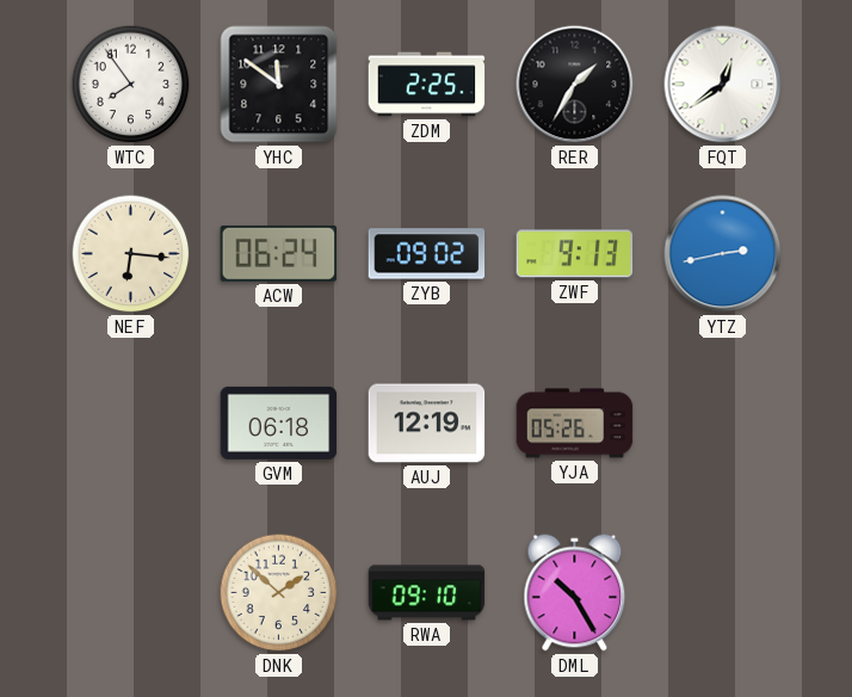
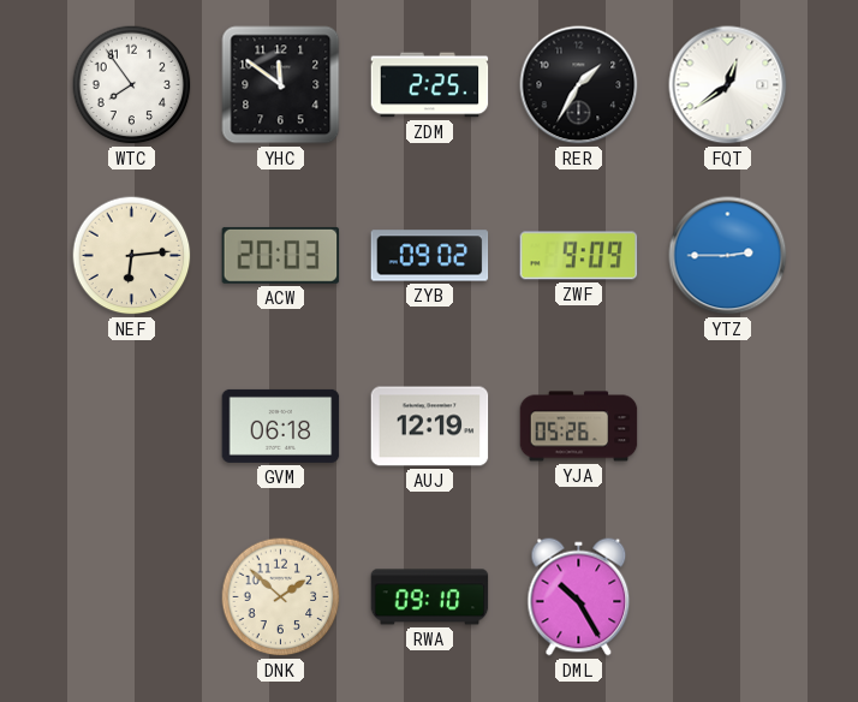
NEF: 6:16 -> 6:14
ACW: 06:24 -> 20:03
ZWF: 9:13 -> 9:09
YTZ: 2:43 -> 2:45
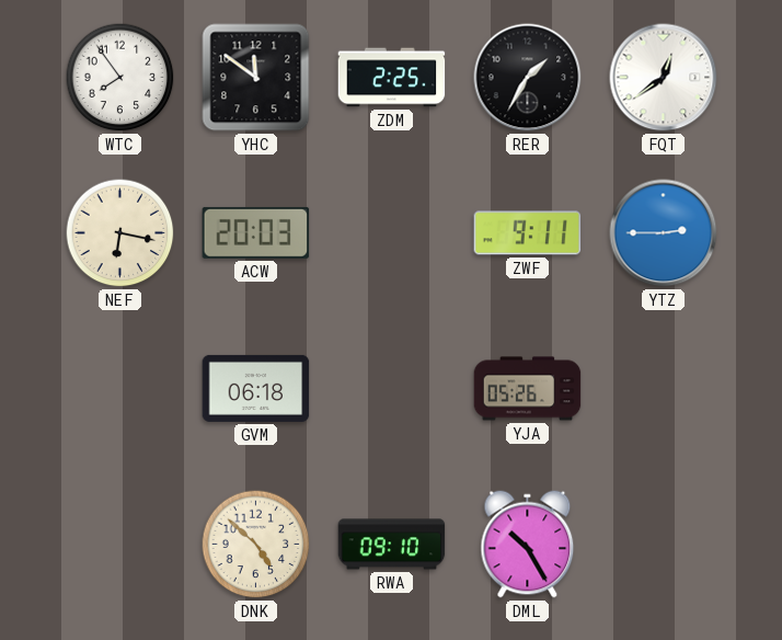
NEF: 6:14 -> 6:17
ZYB: 09:02 -> none
ZWF: 9:09 -> 9:11
AUJ: 12:19 -> none
DNK: 1:52 -> 4:52
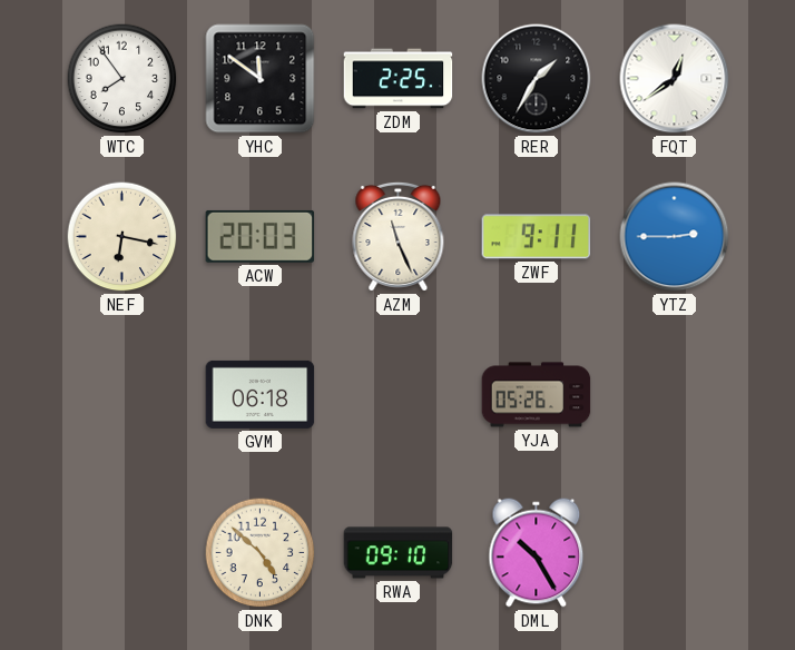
AZM: none -> 11:26
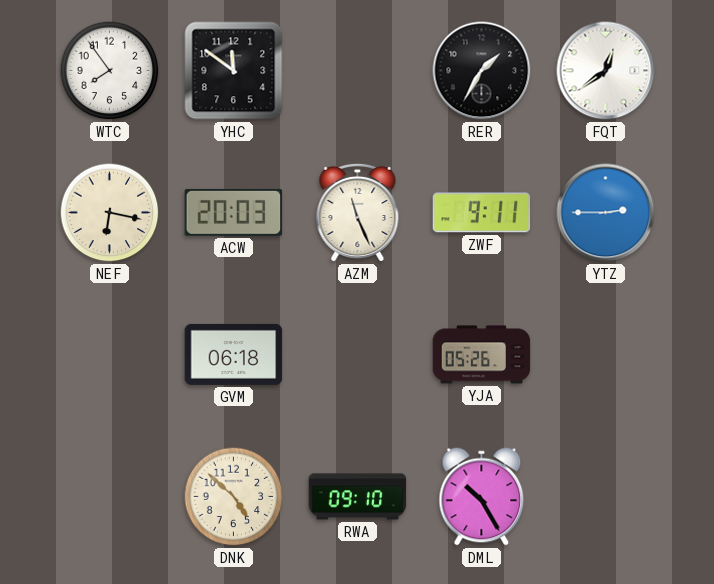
ZDM: 2:25 -> none
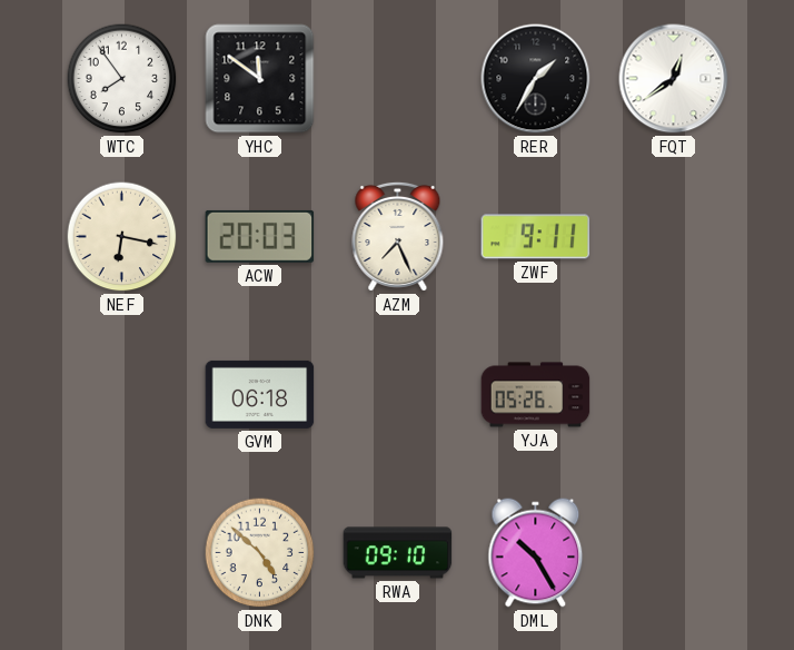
AZM: 11:26 -> 7:26
YTZ: 2:45 -> none
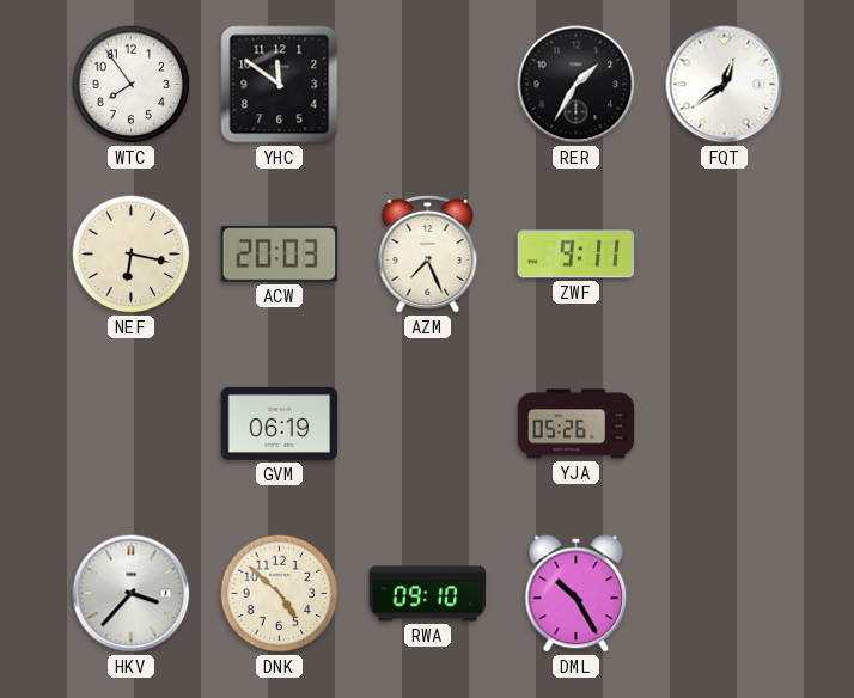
GVM: 06:18 -> 06:19
HKV: none -> 3:37
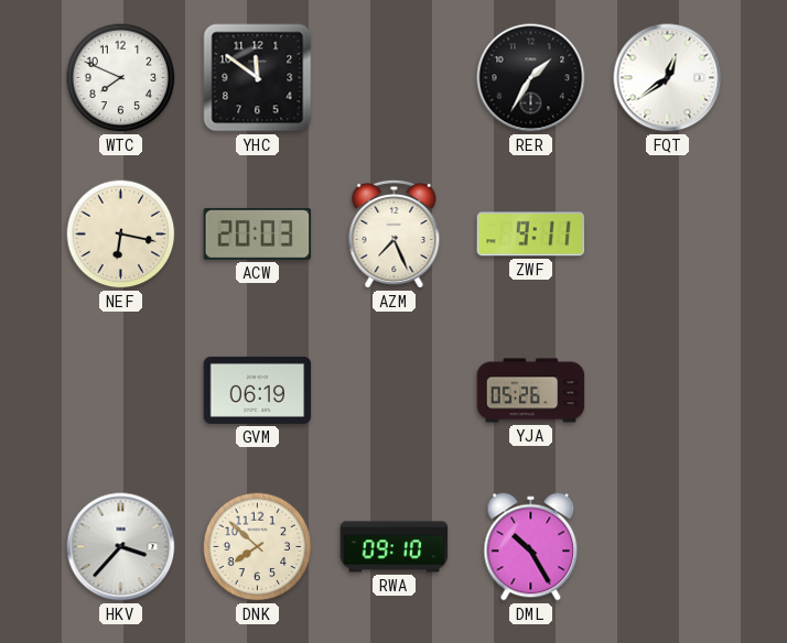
WTC: 7:54 -> 7:49
DNK: 4:52 -> 7:52
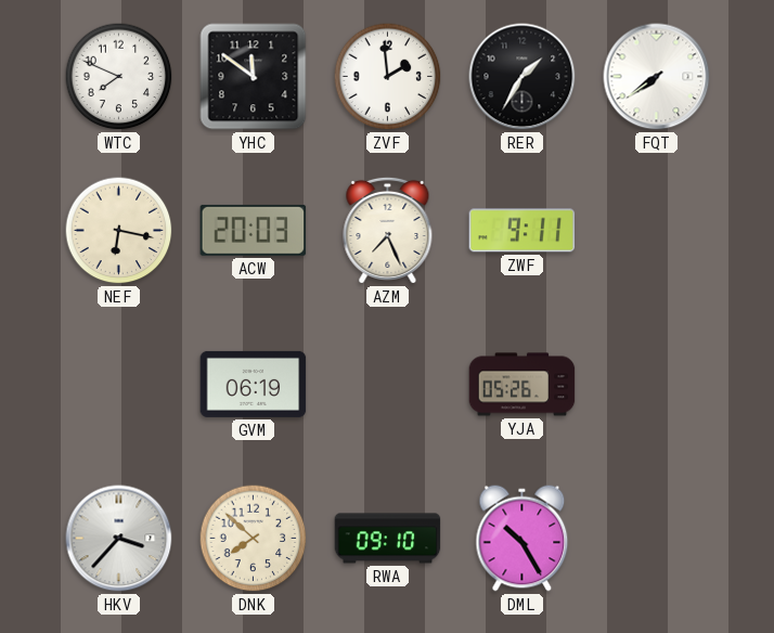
ZVF: none -> 1:59
FQT: 12:39 -> 7:39
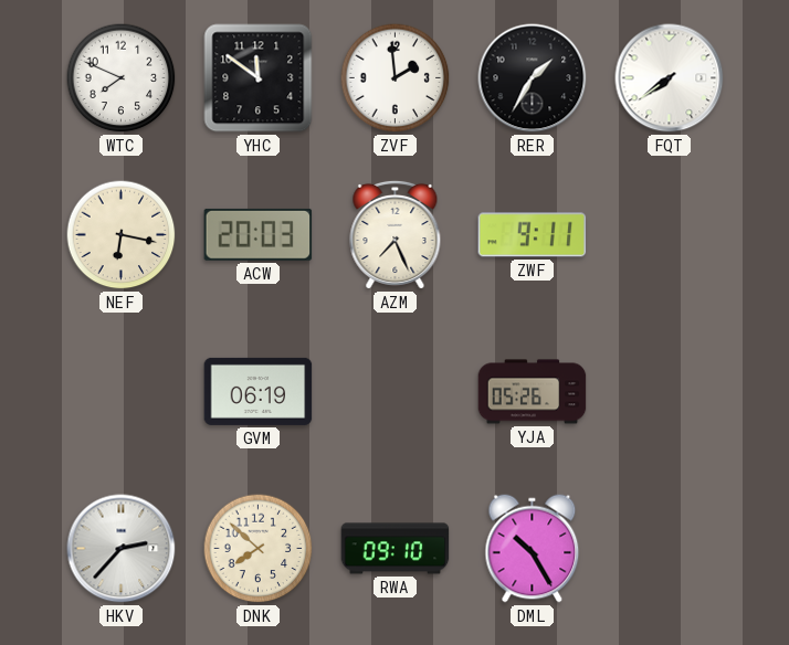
HKV: 3:37 -> 2:37
